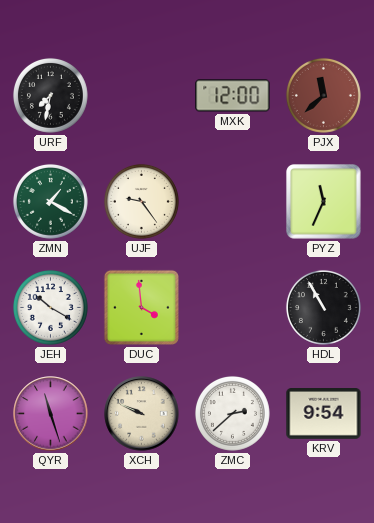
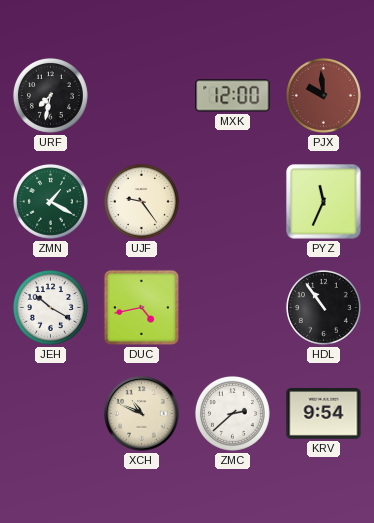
PJX: 11:38 -> 9:59
DUC: 3:59 -> 4:43
HDL: 10:55 -> 10:54
QYR: 11:27 -> none
XCH: 9:49 -> 10:49
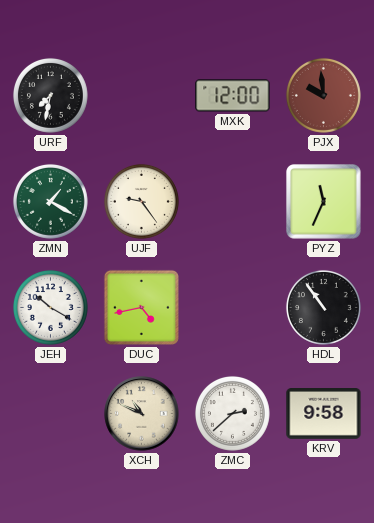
KRV: 9:54 -> 9:58
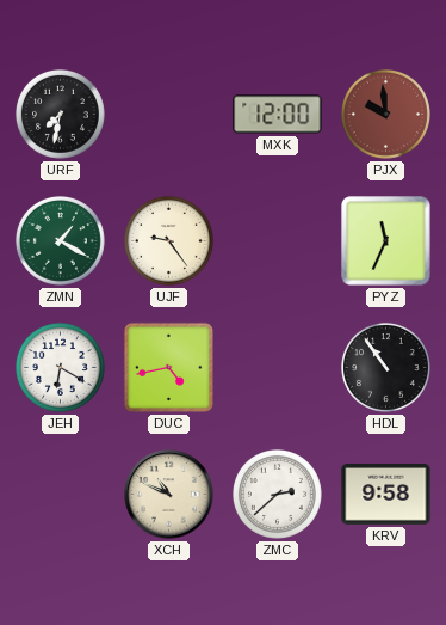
JEH: 10:20 -> 6:20
